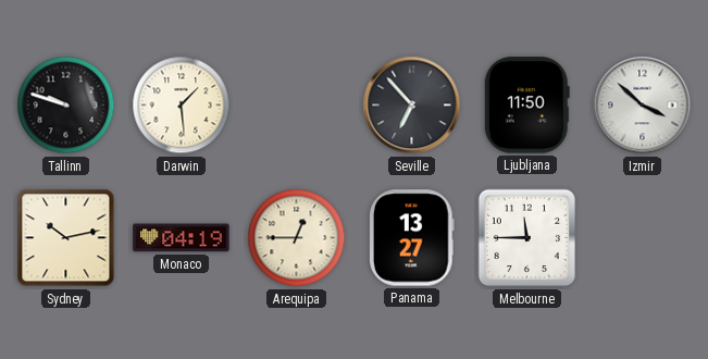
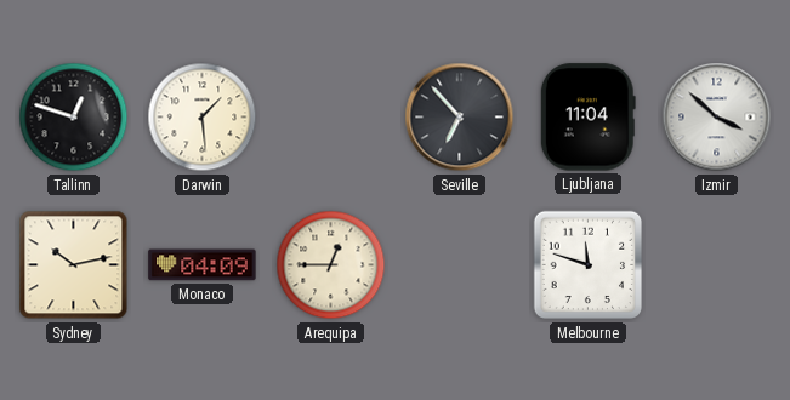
Tallinn: 9:48 -> 12:48
Ljubljana: 11:50 -> 11:04
Monaco: 04:19 -> 04:09
Panama: 13:27 -> none
Melbourne: 11:45 -> 11:48
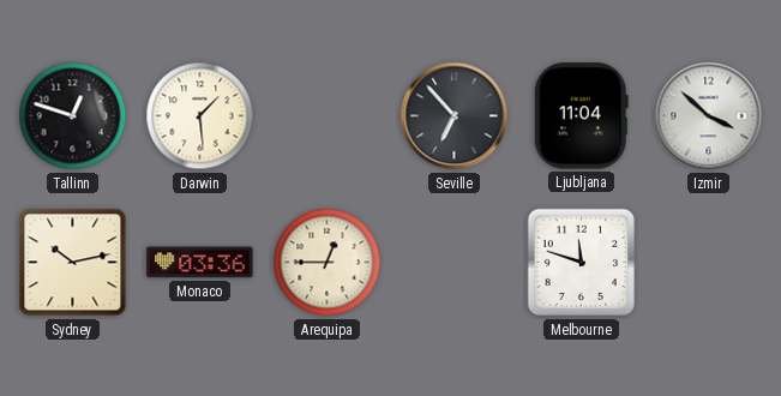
Monaco: 04:09 -> 03:36
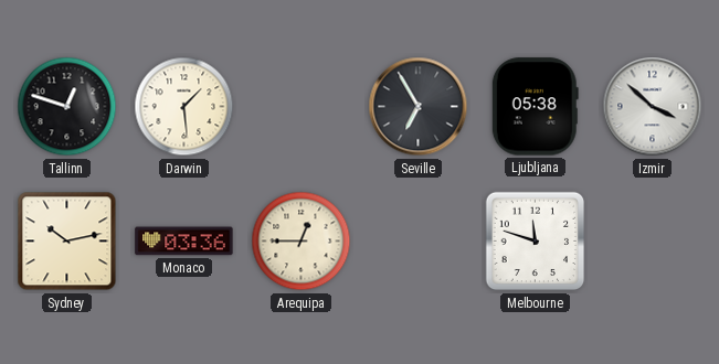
Seville: 6:53 -> 6:55
Ljubljana: 11:04 -> 05:38
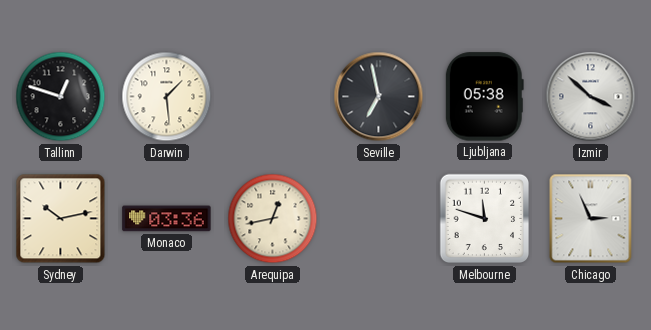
Seville: 6:55 -> 6:58
Arequipa: 12:45 -> 12:43
Chicago: none -> 2:56
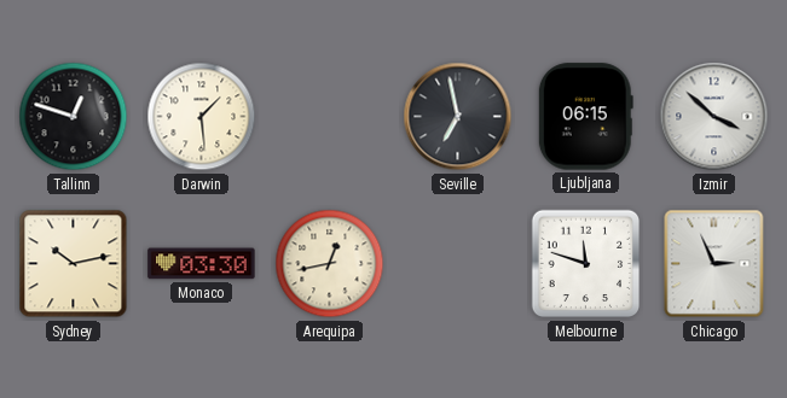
Ljubljana: 05:38 -> 06:15
Monaco: 03:36 -> 03:30
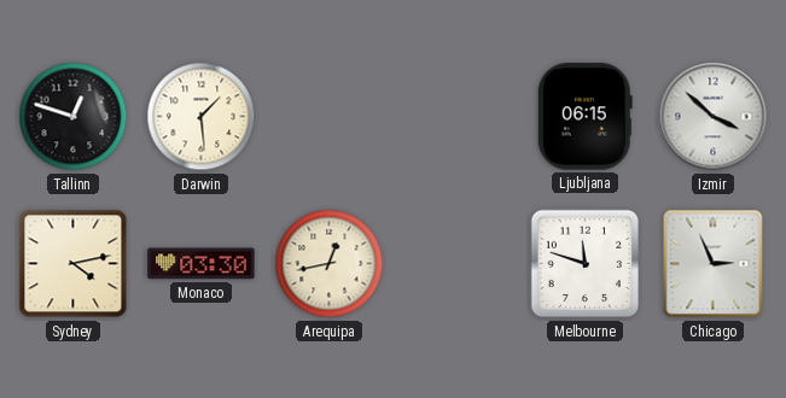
Seville: 6:58 -> none
Sydney: 10:13 -> 4:13
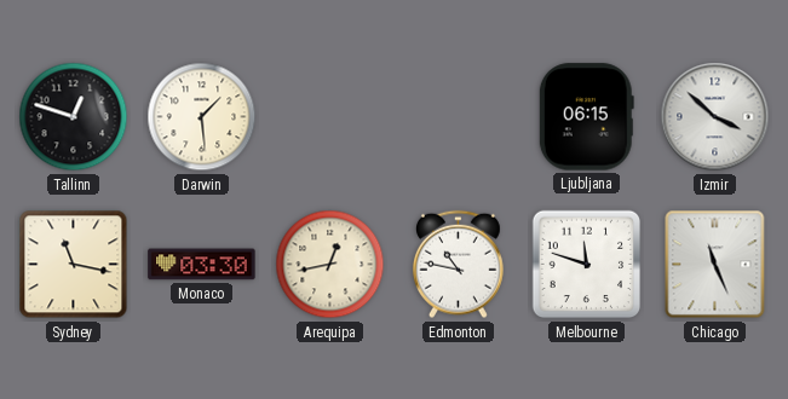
Sydney: 4:13 -> 11:17
Edmonton: none -> 10:47
Chicago: 2:56 -> 11:26
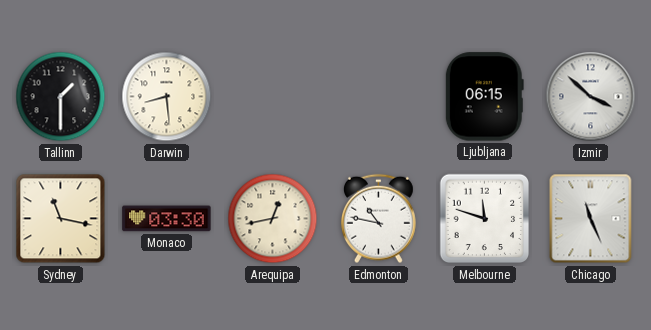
Tallinn: 12:48 -> 1:30
Darwin: 1:29 -> 8:29
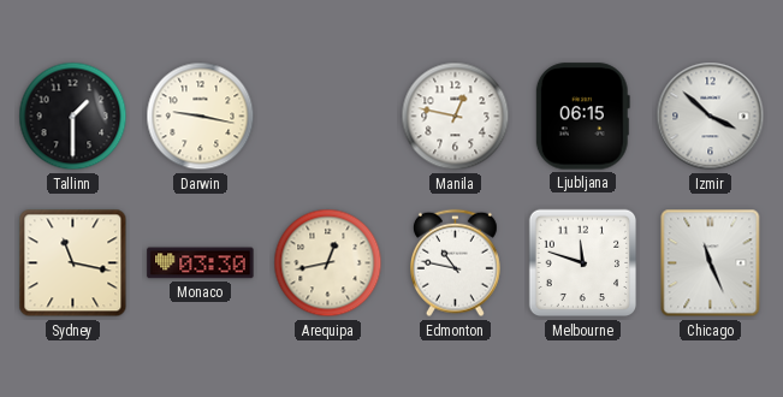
Darwin: 8:29 -> 9:17
Manila: none -> 12:47
